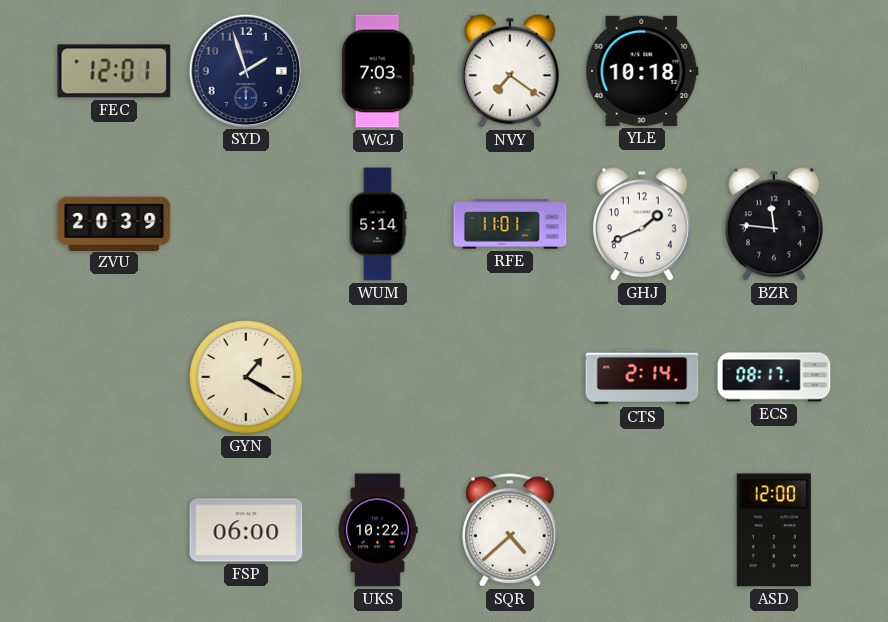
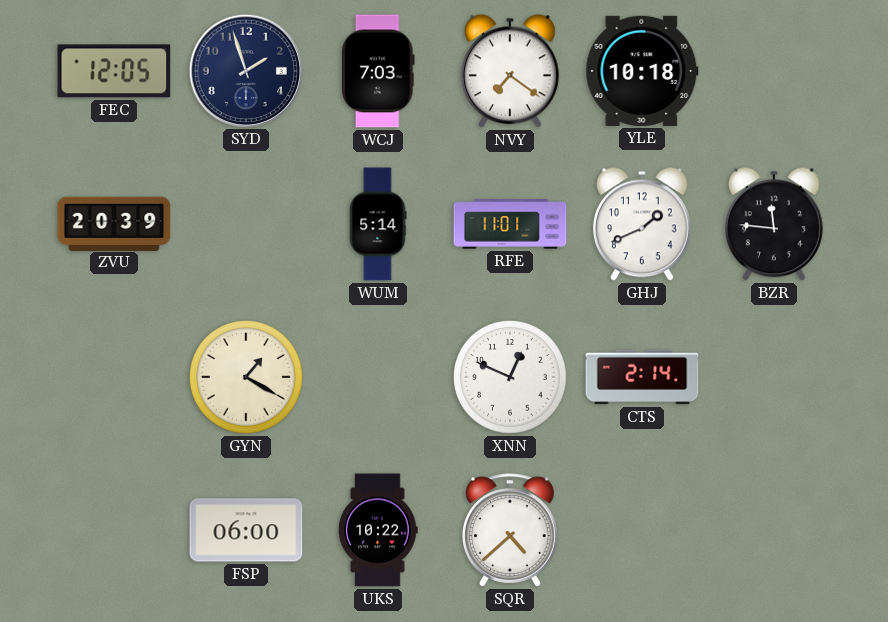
FEC: 12:01 -> 12:05
XNN: none -> 12:49
ECS: 08:17 -> none
ASD: 12:00 -> none
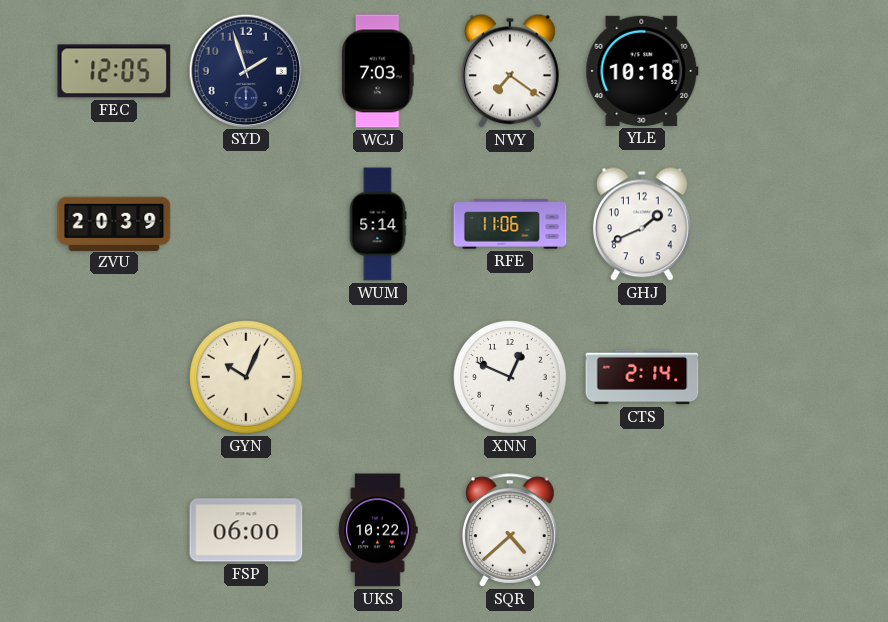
RFE: 11:01 -> 11:06
BZR: 11:46 -> none
GYN: 1:20 -> 10:04
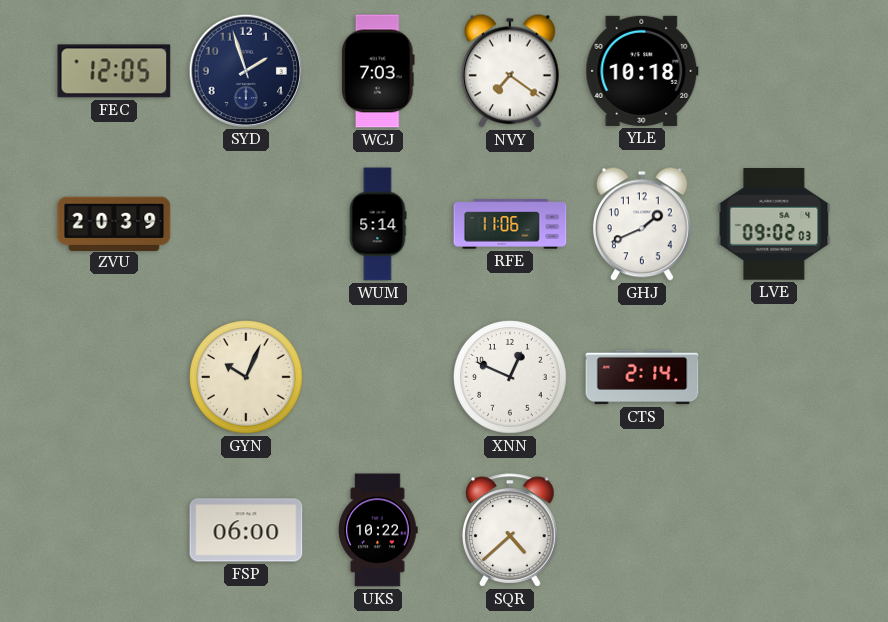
LVE: none -> 09:02
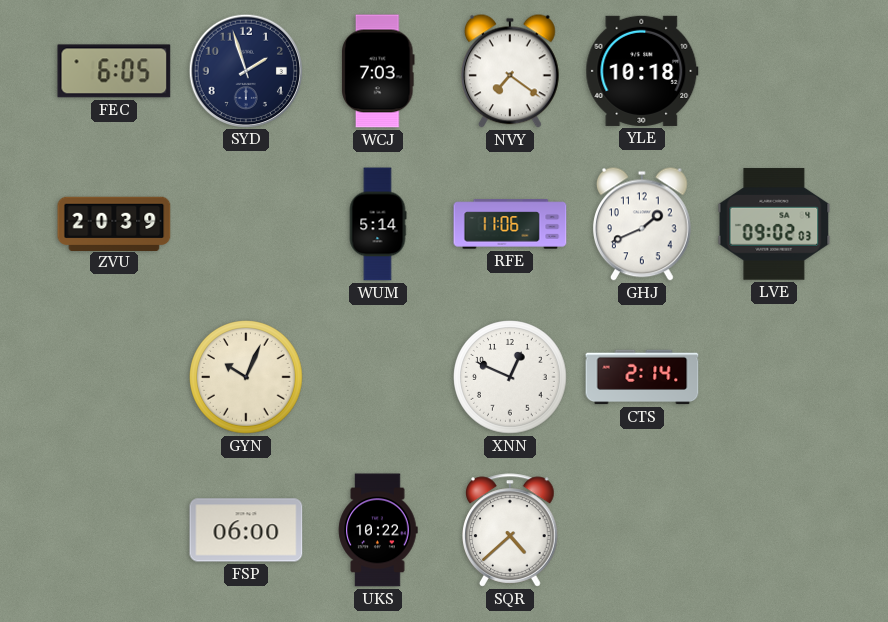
FEC: 12:05 -> 6:05
